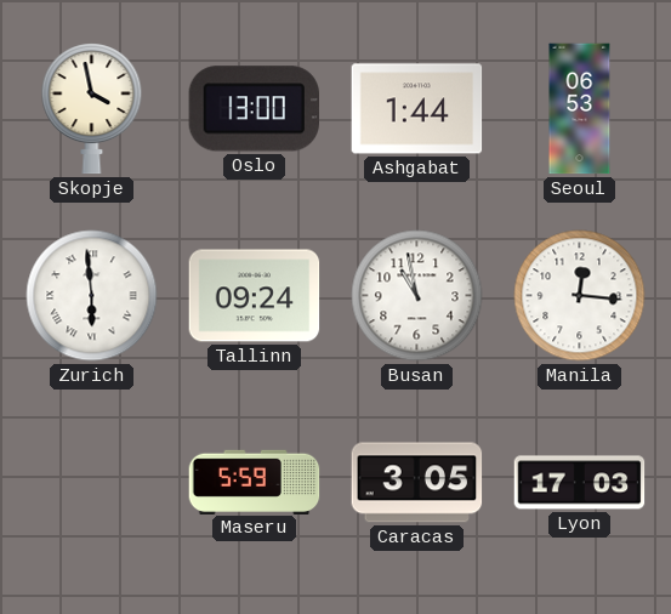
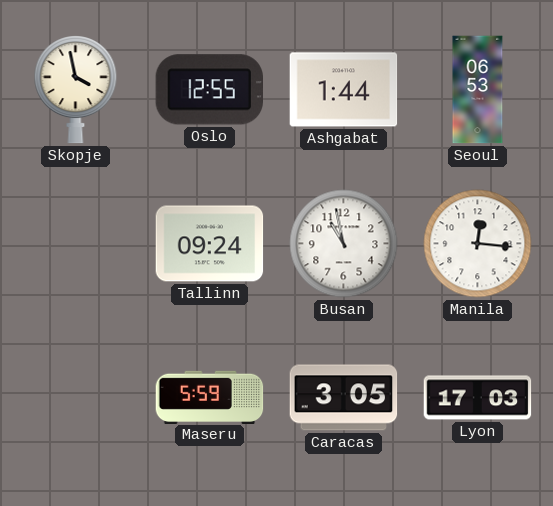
Oslo: 13:00 -> 12:55
Zurich: 5:59 -> none
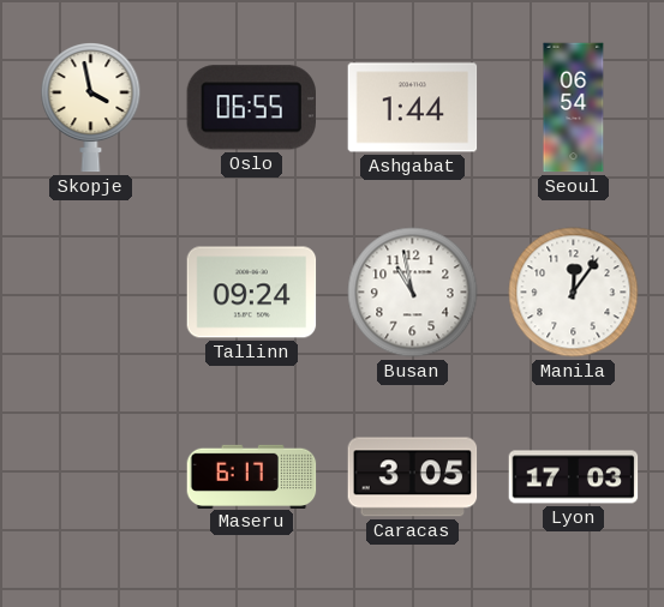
Oslo: 12:55 -> 06:55
Seoul: 06:53 -> 06:54
Manila: 12:16 -> 12:06
Maseru: 5:59 -> 6:17
